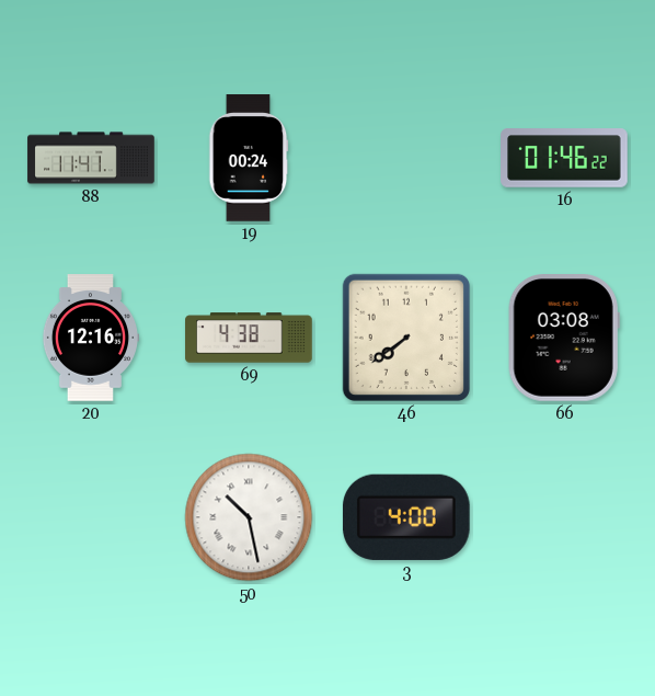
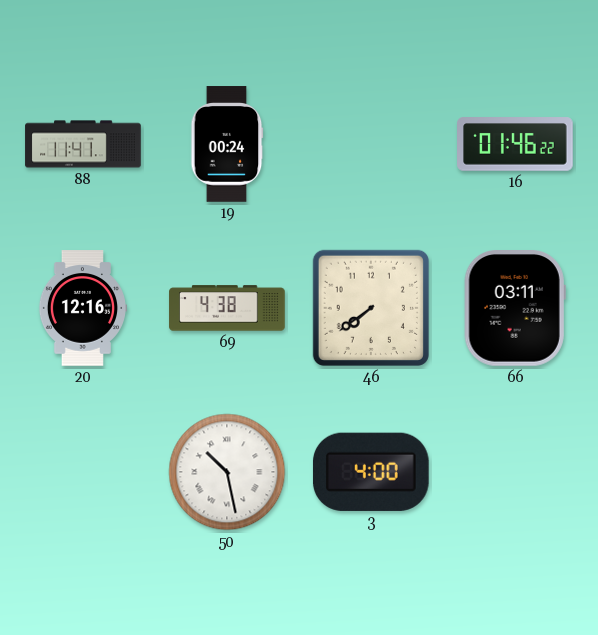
66: 03:08 -> 03:11
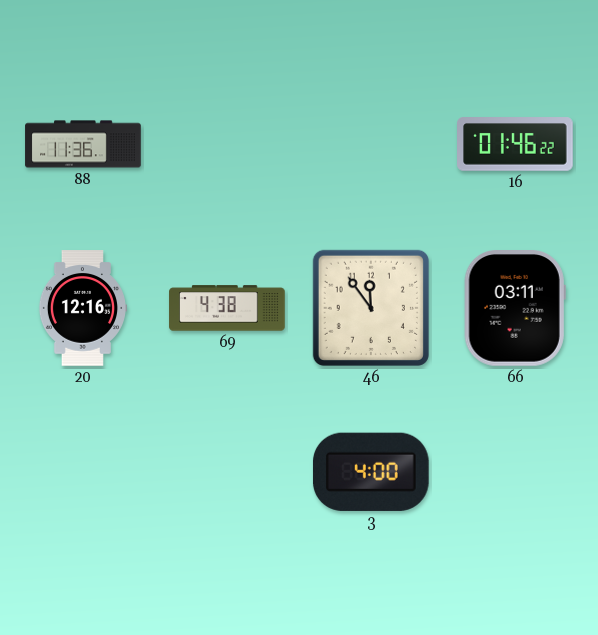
88: 11:41 -> 11:36
19: 00:24 -> none
46: 7:39 -> 11:54
50: 10:28 -> none
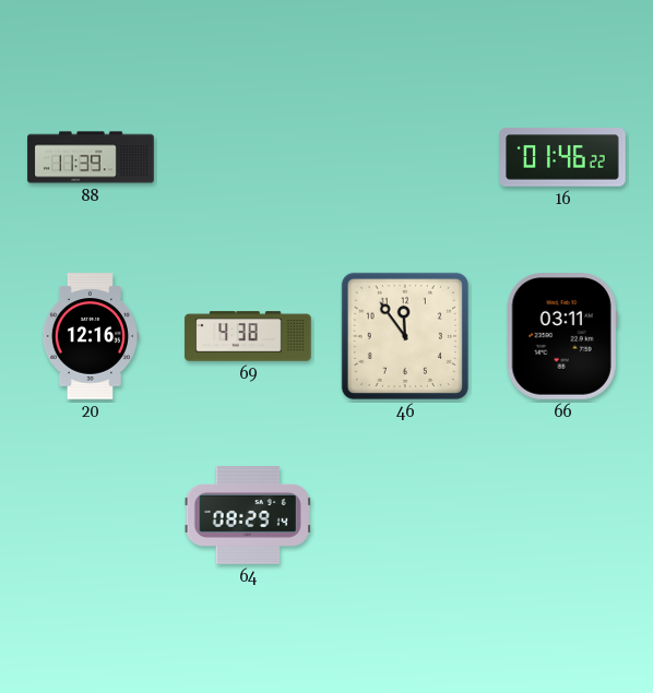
88: 11:36 -> 11:39
64: none -> 08:29
3: 4:00 -> none
